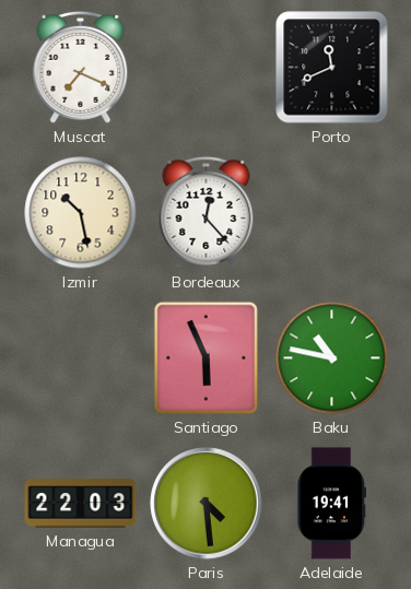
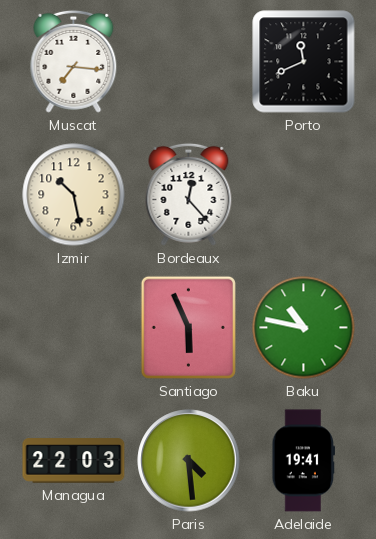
Muscat: 7:19 -> 7:16
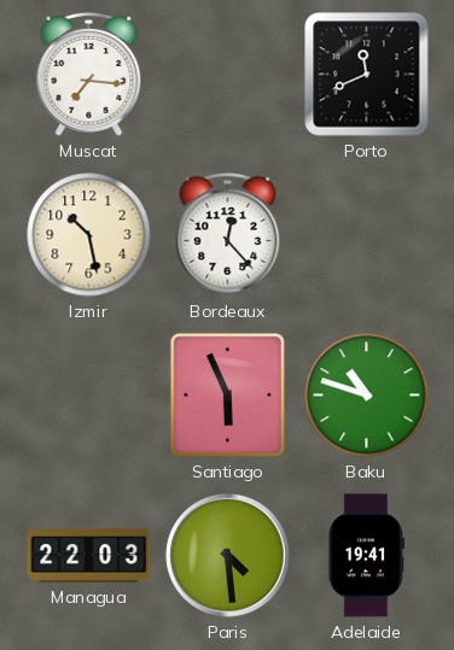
Baku: 10:47 -> 10:48
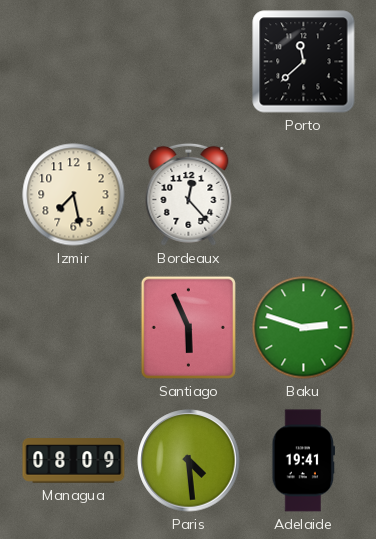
Muscat: 7:16 -> none
Porto: 11:41 -> 11:38
Izmir: 10:28 -> 7:28
Baku: 10:48 -> 2:48
Managua: 22:03 -> 08:09
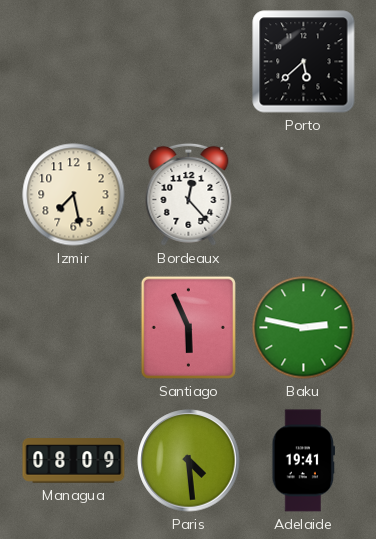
Porto: 11:38 -> 5:38
Baku: 2:48 -> 2:47
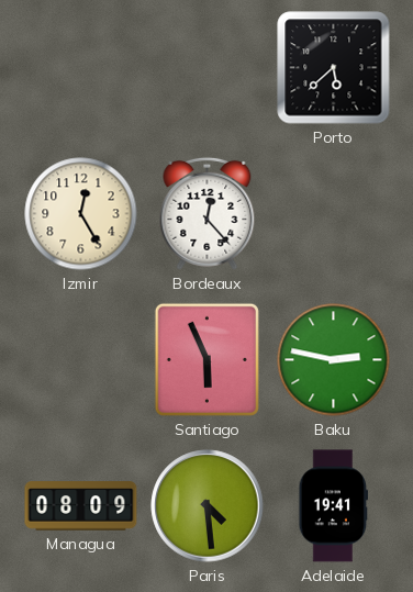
Izmir: 7:28 -> 12:25
